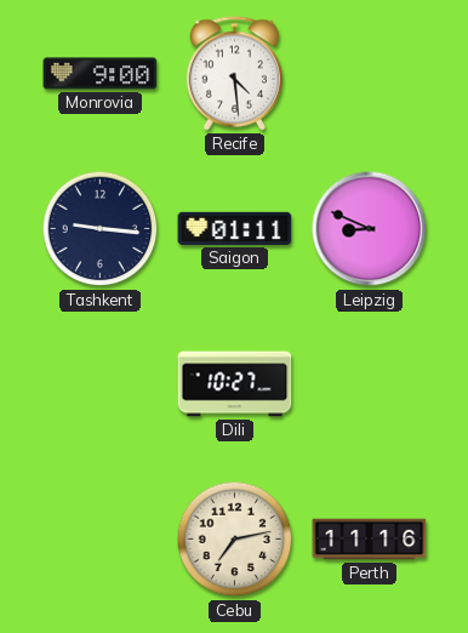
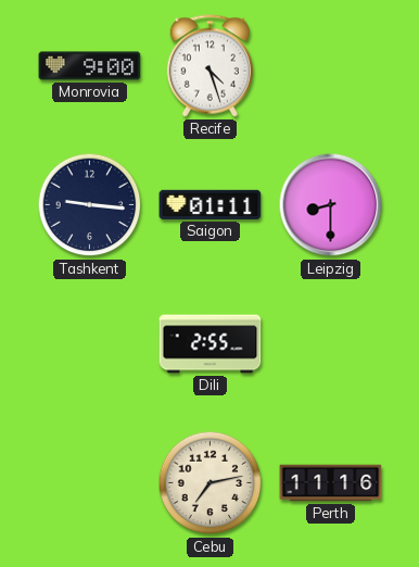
Recife: 4:29 -> 4:27
Leipzig: 8:49 -> 8:30
Dili: 10:27 -> 2:55
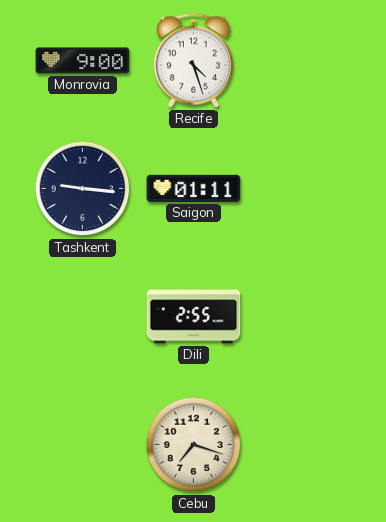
Leipzig: 8:30 -> none
Cebu: 7:13 -> 7:18
Perth: 11:16 -> none
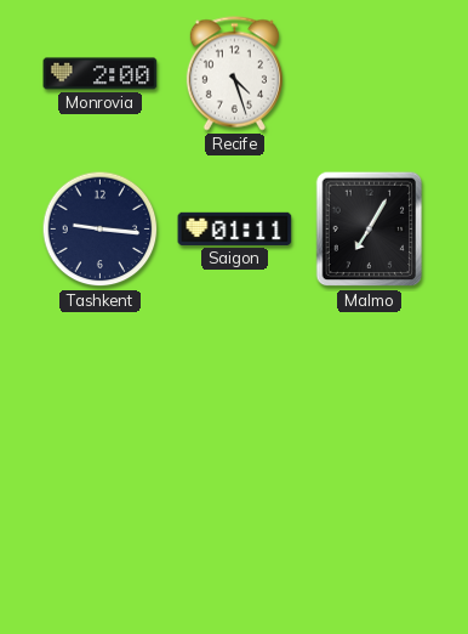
Monrovia: 9:00 -> 2:00
Malmo: none -> 7:05
Dili: 2:55 -> none
Cebu: 7:18 -> none
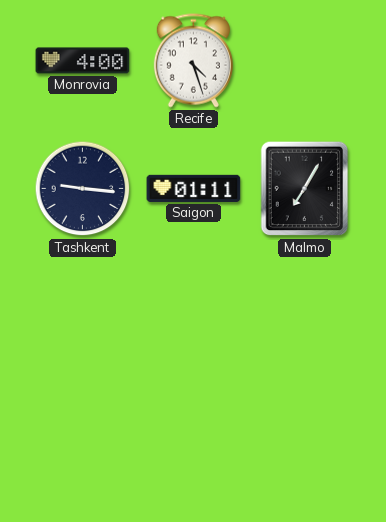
Monrovia: 2:00 -> 4:00
